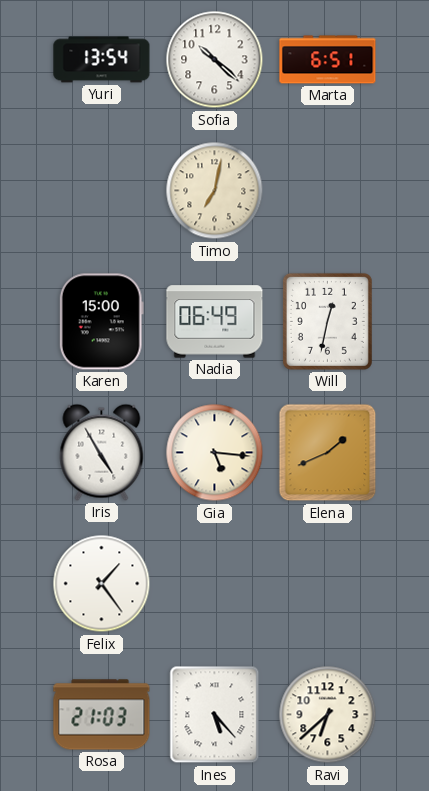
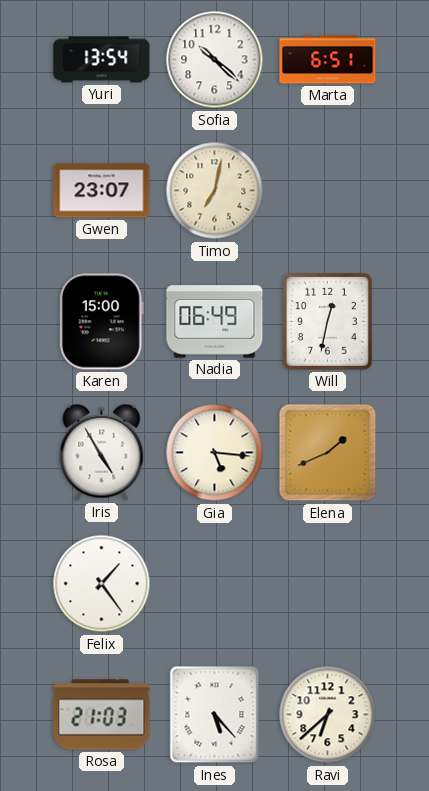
Gwen: none -> 23:07
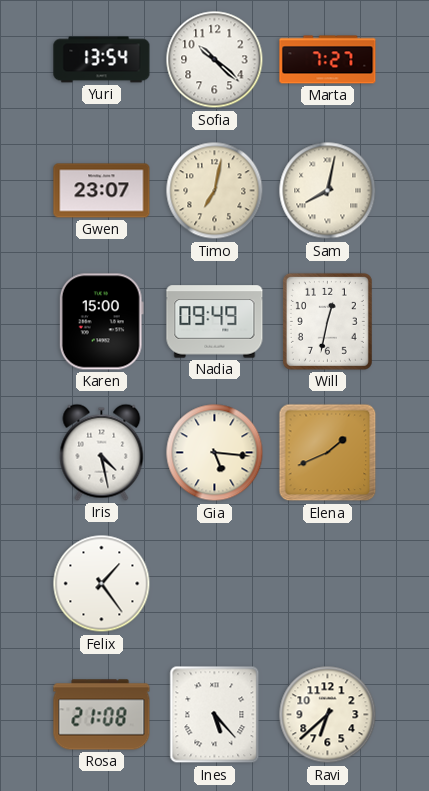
Marta: 6:51 -> 7:27
Sam: none -> 8:02
Nadia: 06:49 -> 09:49
Iris: 4:55 -> 4:28
Rosa: 21:03 -> 21:08
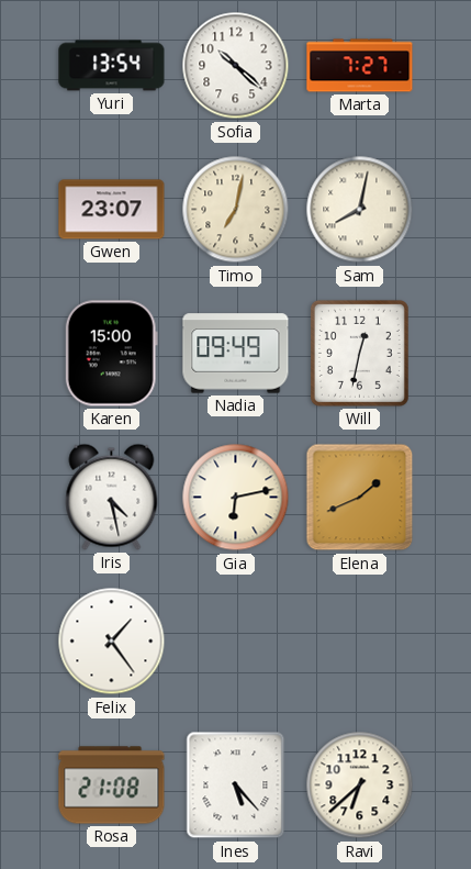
Gia: 5:16 -> 6:13
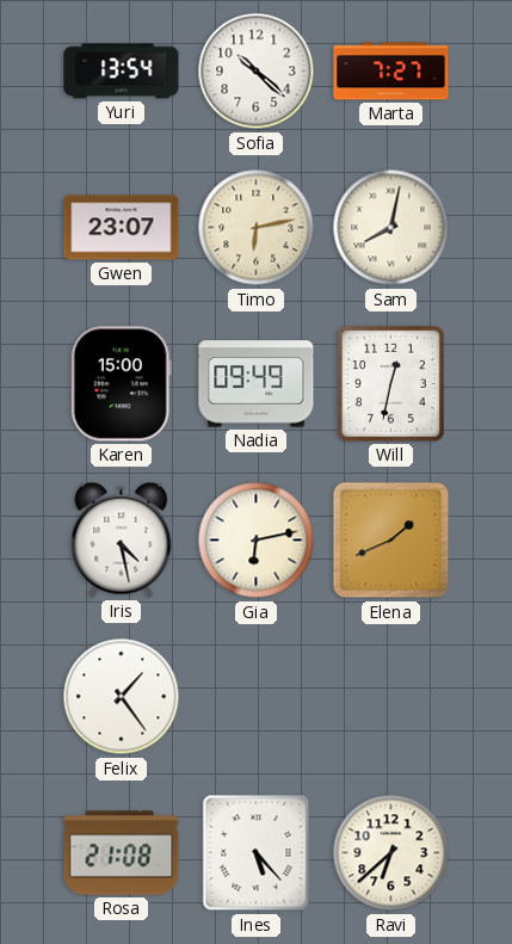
Timo: 7:02 -> 6:13
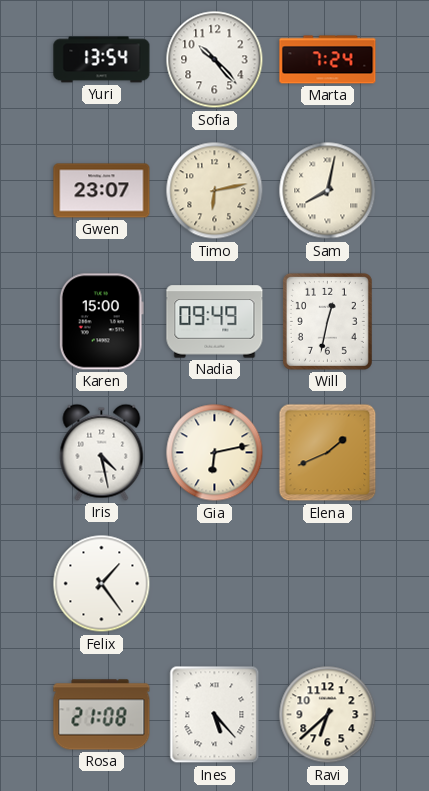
Sofia: 10:22 -> 10:23
Marta: 7:27 -> 7:24
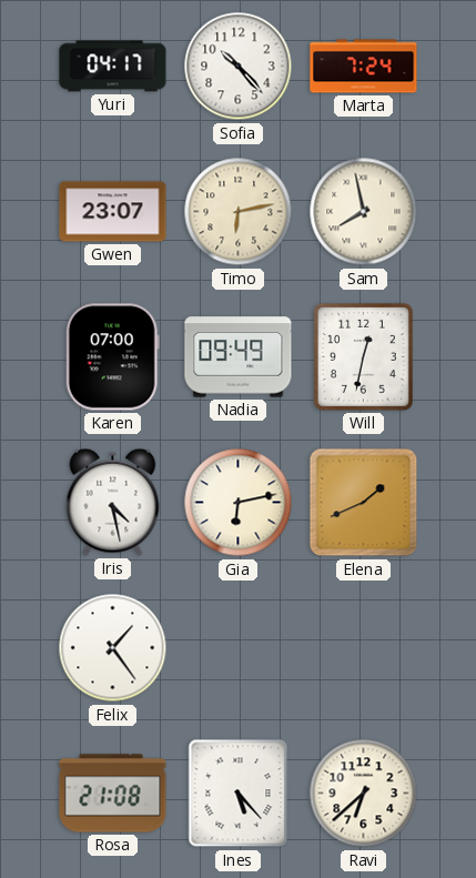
Yuri: 13:54 -> 04:17
Sam: 8:02 -> 7:58
Karen: 15:00 -> 07:00
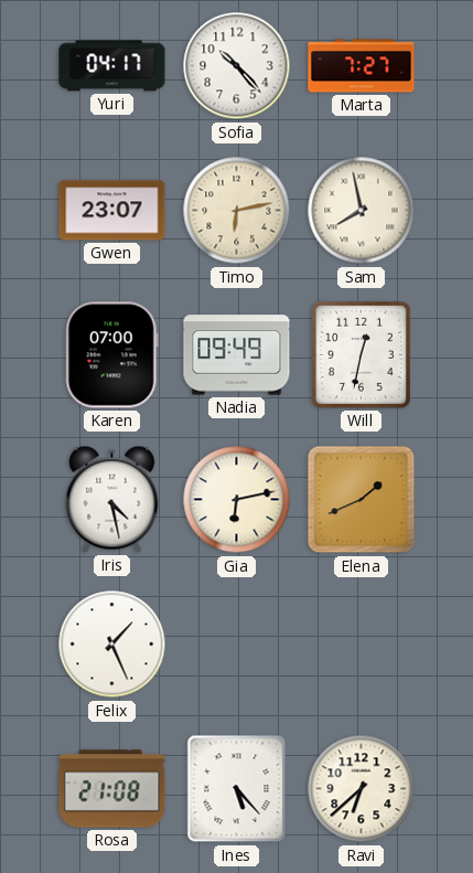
Marta: 7:24 -> 7:27
Felix: 1:24 -> 1:26
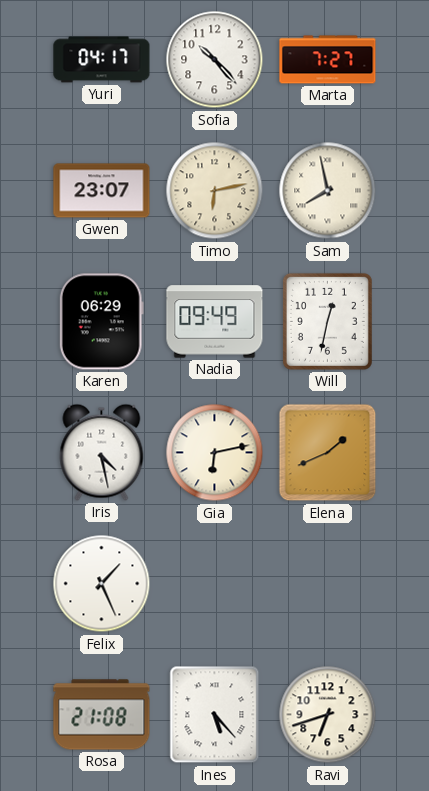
Karen: 07:00 -> 06:29
Ravi: 6:38 -> 6:42
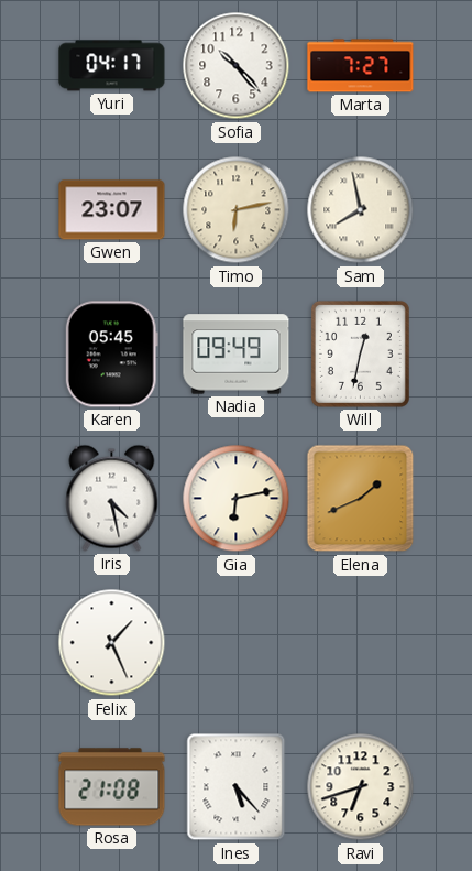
Karen: 06:29 -> 05:45
